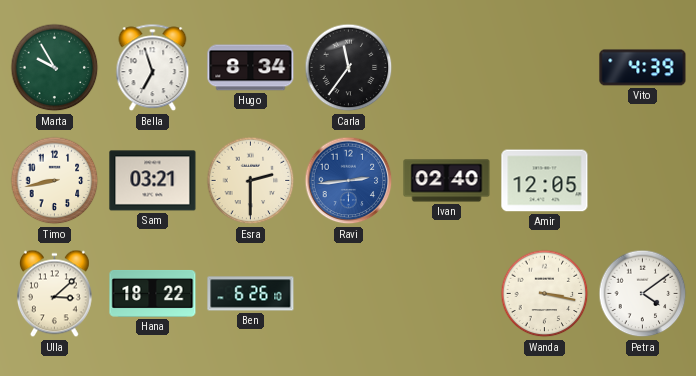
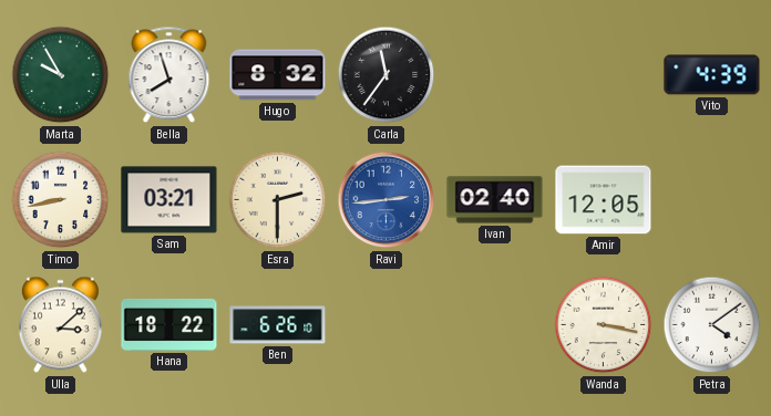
Bella: 6:57 -> 7:57
Hugo: 8:34 -> 8:32
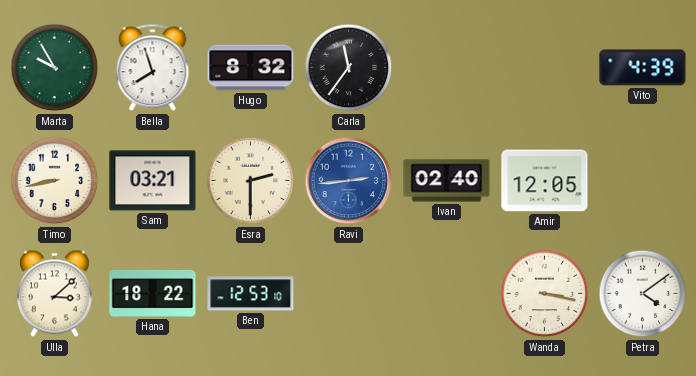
Ben: 6:26 -> 12:53
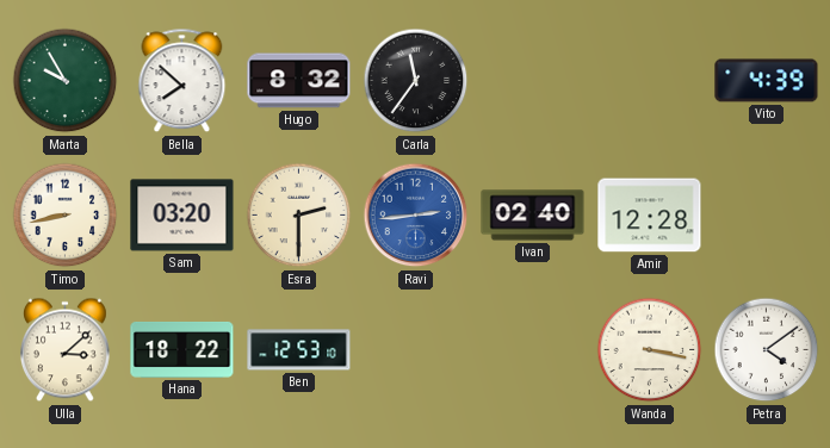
Bella: 7:57 -> 7:52
Sam: 03:21 -> 03:20
Amir: 12:05 -> 12:28
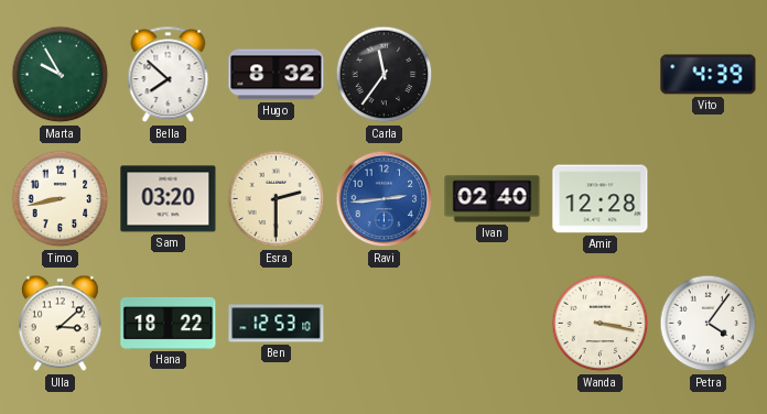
Petra: 4:09 -> 4:06
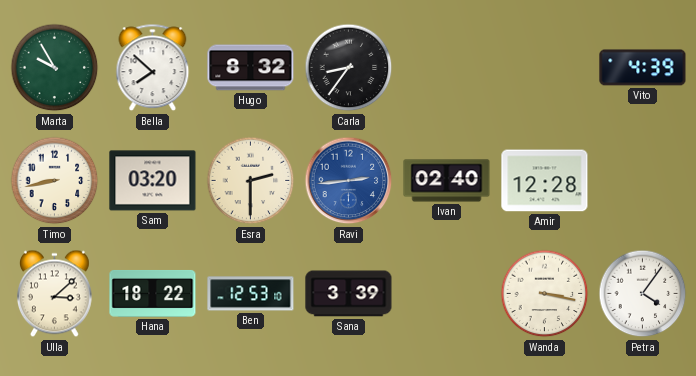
Carla: 11:36 -> 8:36
Sana: none -> 3:39
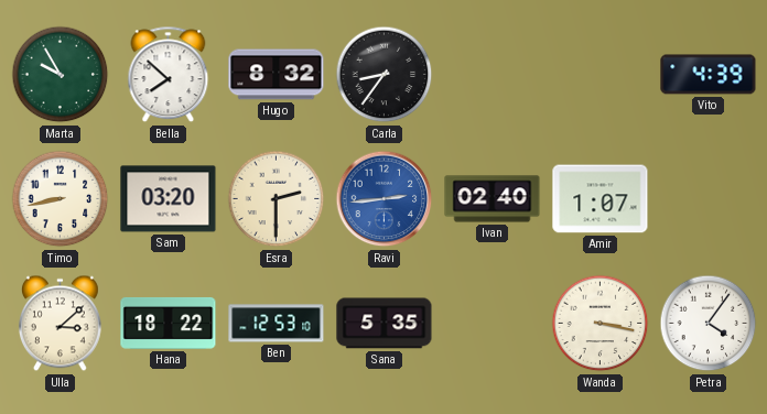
Amir: 12:28 -> 1:07
Sana: 3:39 -> 5:35
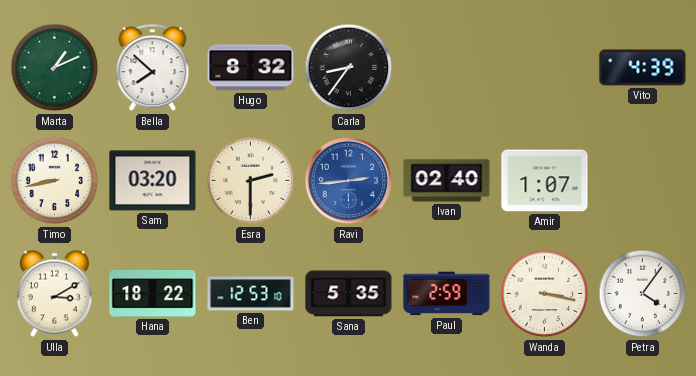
Marta: 9:55 -> 1:11
Ulla: 3:08 -> 3:10
Paul: none -> 2:59
